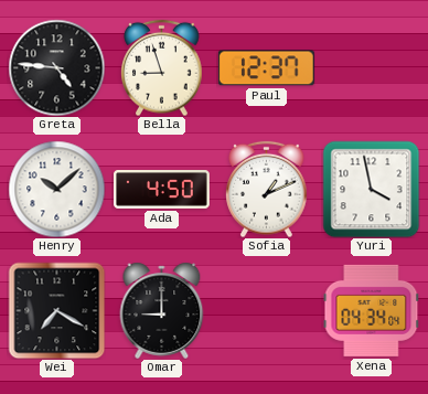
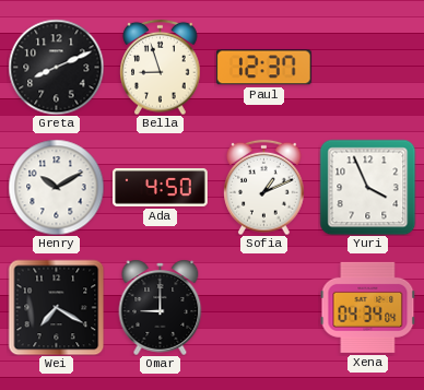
Greta: 4:46 -> 8:11
Henry: 10:08 -> 10:10
Yuri: 3:58 -> 3:56
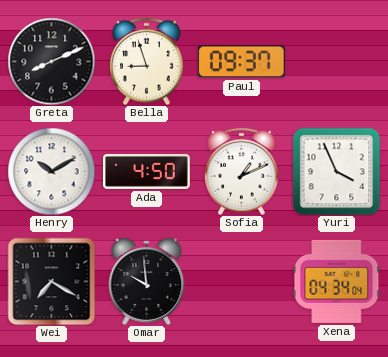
Paul: 12:37 -> 09:37
Omar: 9:00 -> 9:59
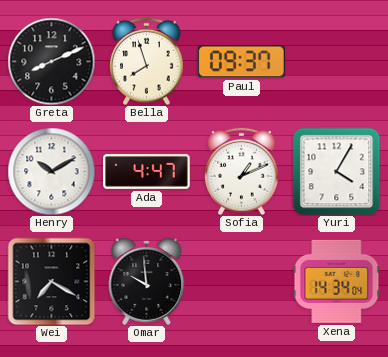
Bella: 8:57 -> 7:57
Ada: 4:50 -> 4:47
Yuri: 3:56 -> 4:05
Xena: 04:34 -> 14:34
